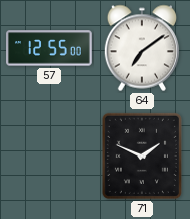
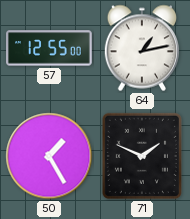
64: 7:09 -> 1:13
50: none -> 1:25
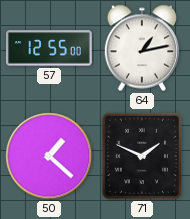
50: 1:25 -> 1:22
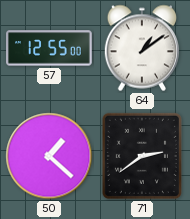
64: 1:13 -> 1:09
71: 1:49 -> 2:39
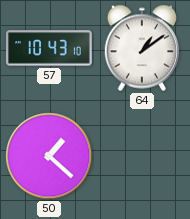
57: 12:55 -> 10:43
71: 2:39 -> none
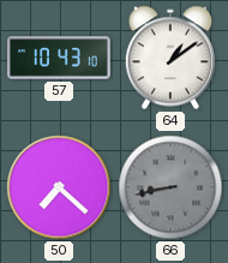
50: 1:22 -> 7:22
66: none -> 8:43
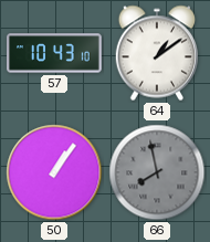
50: 7:22 -> 1:06
66: 8:43 -> 7:58
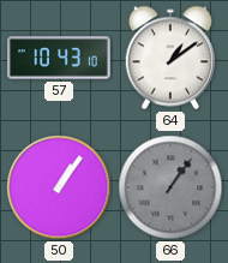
66: 7:58 -> 1:06
